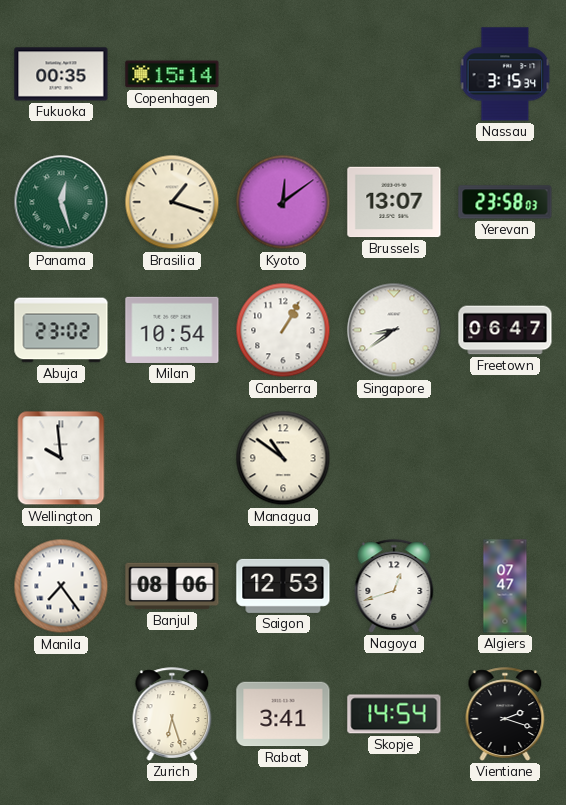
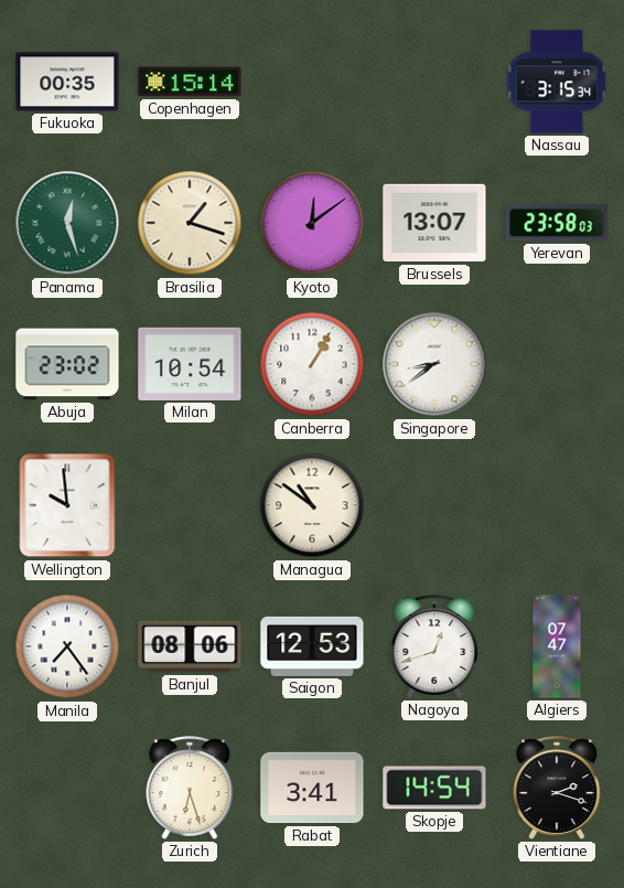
Freetown: 06:47 -> none
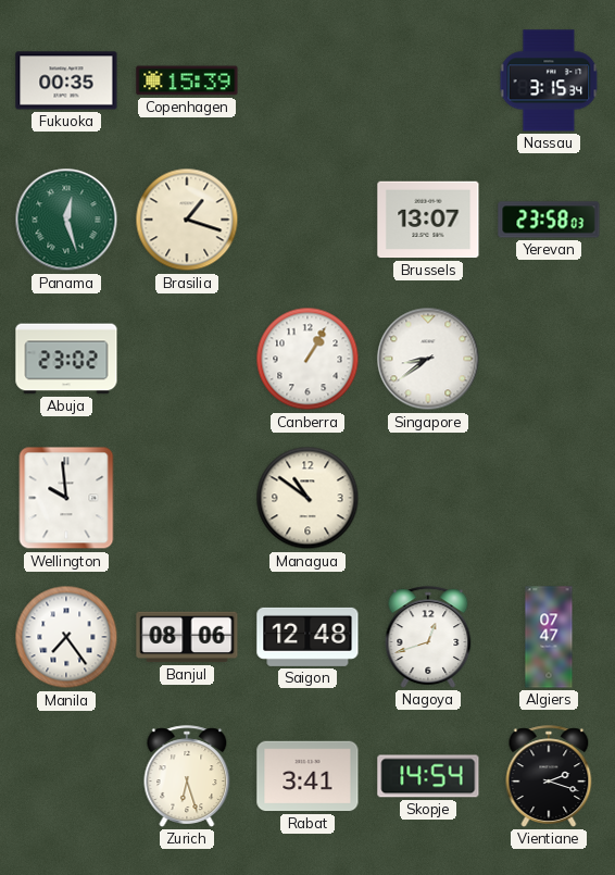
Copenhagen: 15:14 -> 15:39
Kyoto: 12:09 -> none
Milan: 10:54 -> none
Saigon: 12:53 -> 12:48
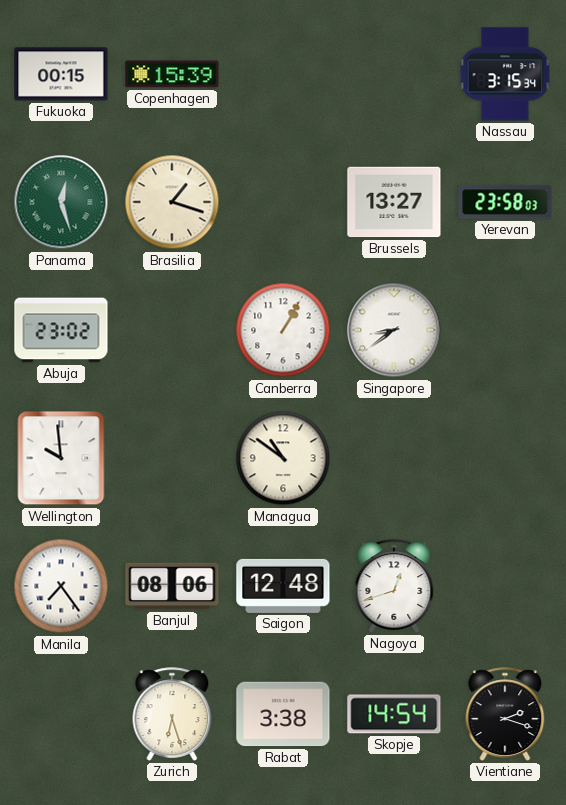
Fukuoka: 00:35 -> 00:15
Brussels: 13:07 -> 13:27
Algiers: 07:47 -> none
Rabat: 3:41 -> 3:38
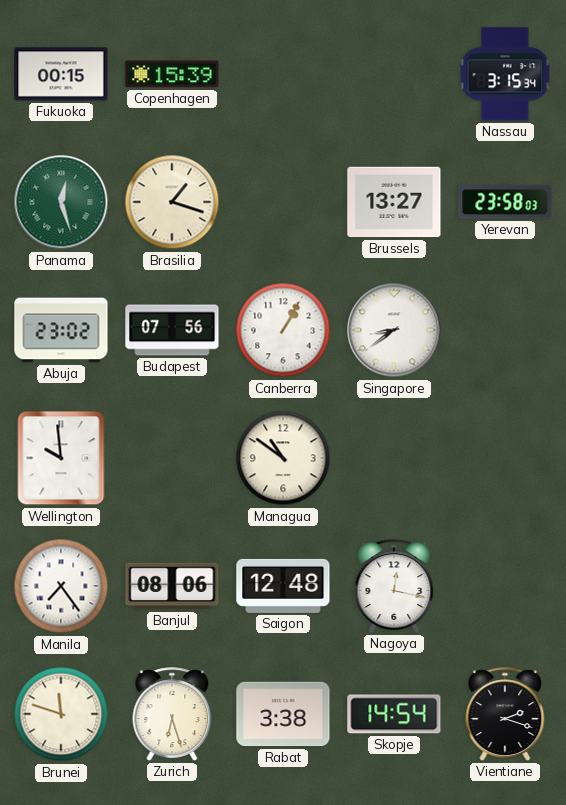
Budapest: none -> 07:56
Nagoya: 12:42 -> 12:17
Brunei: none -> 11:48
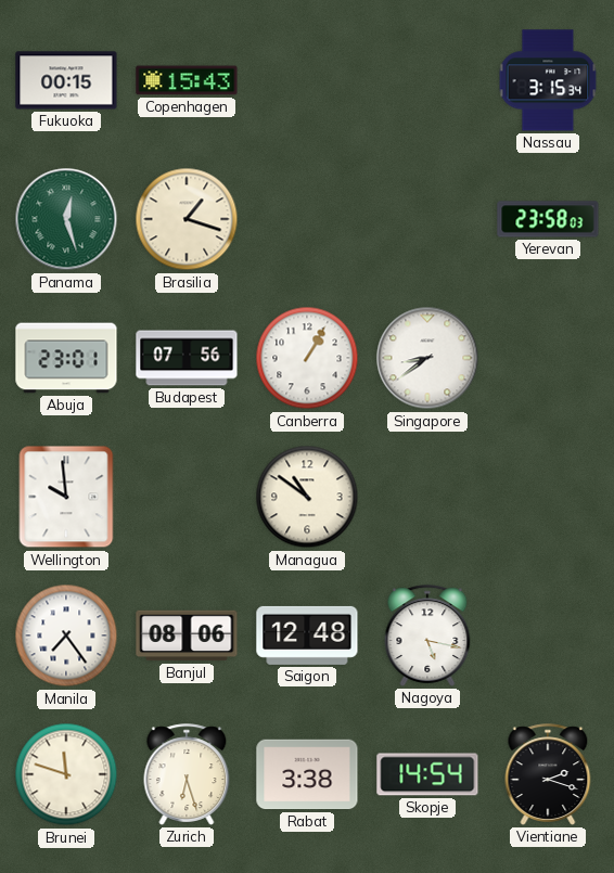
Copenhagen: 15:39 -> 15:43
Brussels: 13:27 -> none
Abuja: 23:02 -> 23:01
Nagoya: 12:17 -> 5:17
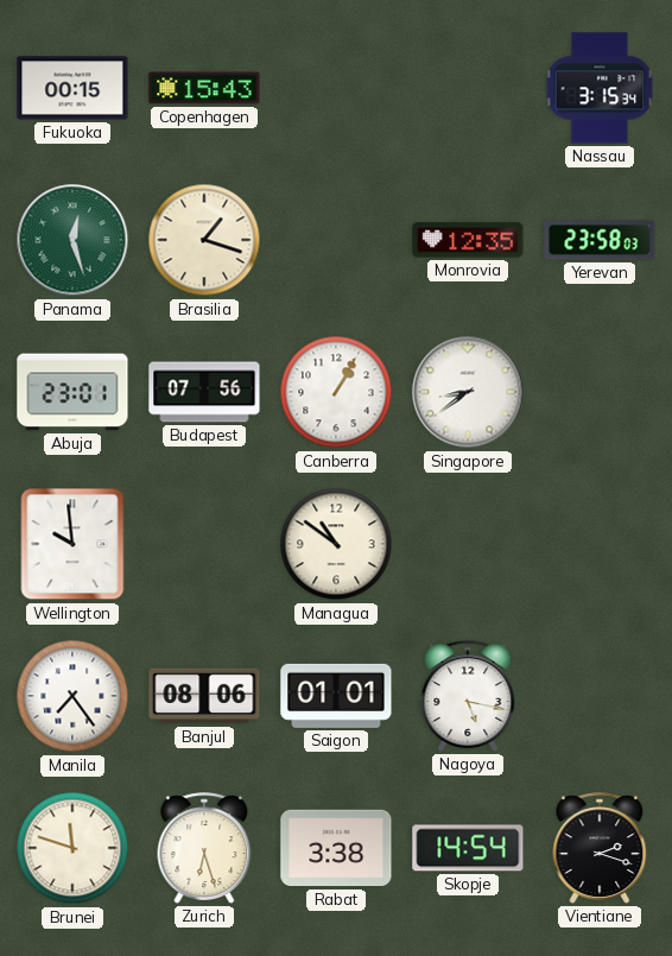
Monrovia: none -> 12:35
Saigon: 12:48 -> 01:01
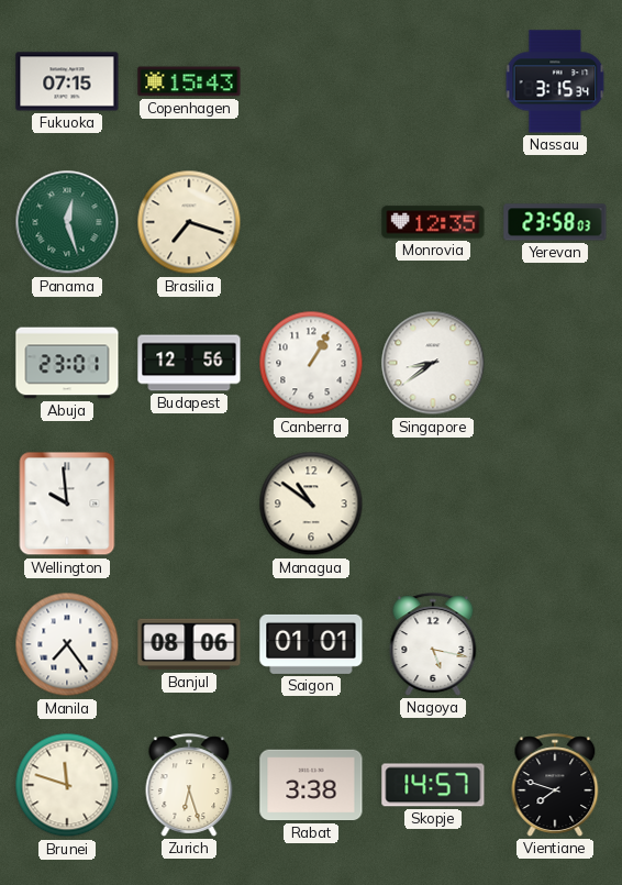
Fukuoka: 00:15 -> 07:15
Brasilia: 1:18 -> 7:18
Budapest: 07:56 -> 12:56
Skopje: 14:54 -> 14:57
Vientiane: 2:18 -> 7:48
